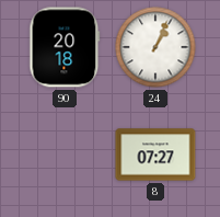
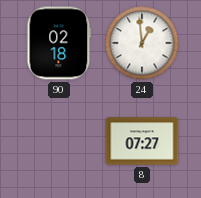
90: 20:18 -> 02:18
24: 1:04 -> 12:59
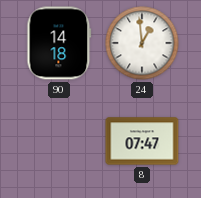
90: 02:18 -> 14:18
8: 07:27 -> 07:47
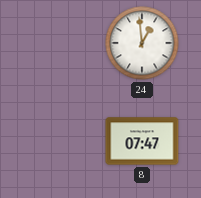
90: 14:18 -> none
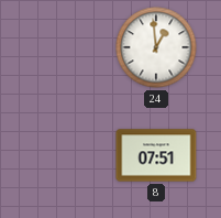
8: 07:47 -> 07:51
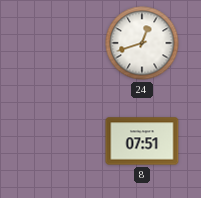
24: 12:59 -> 12:42
